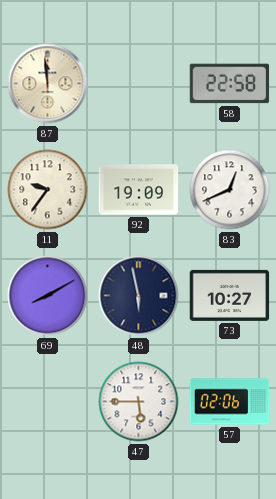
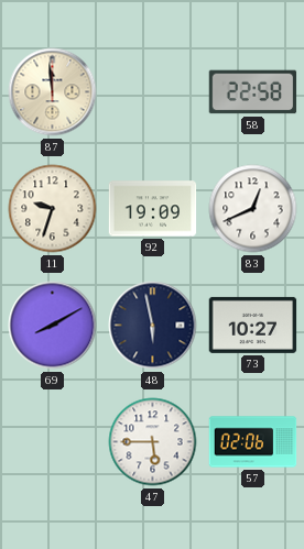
11: 9:36 -> 9:33
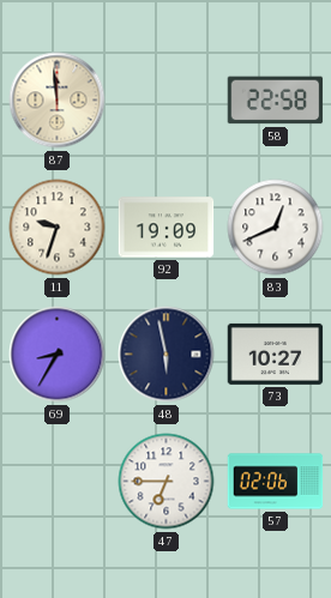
69: 8:10 -> 8:35
47: 5:45 -> 6:45
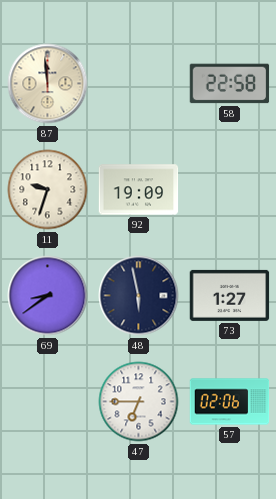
83: 12:41 -> none
69: 8:35 -> 8:39
73: 10:27 -> 1:27
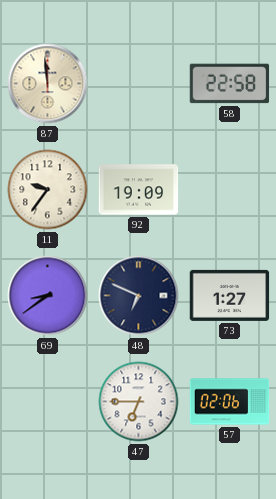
11: 9:33 -> 9:36
48: 5:58 -> 6:49
